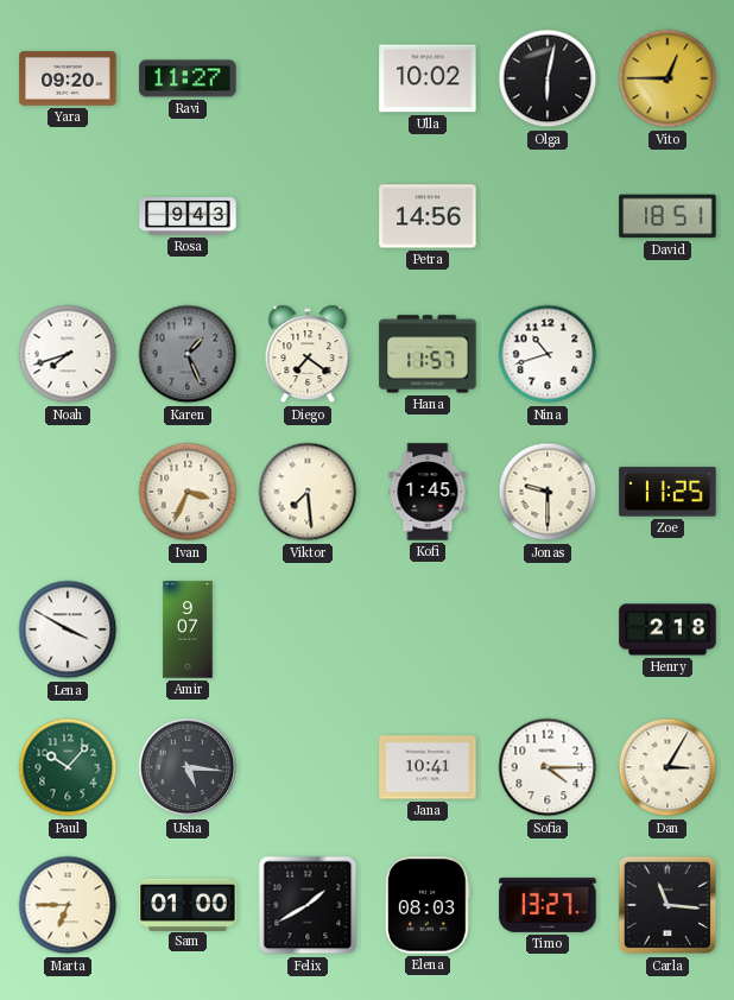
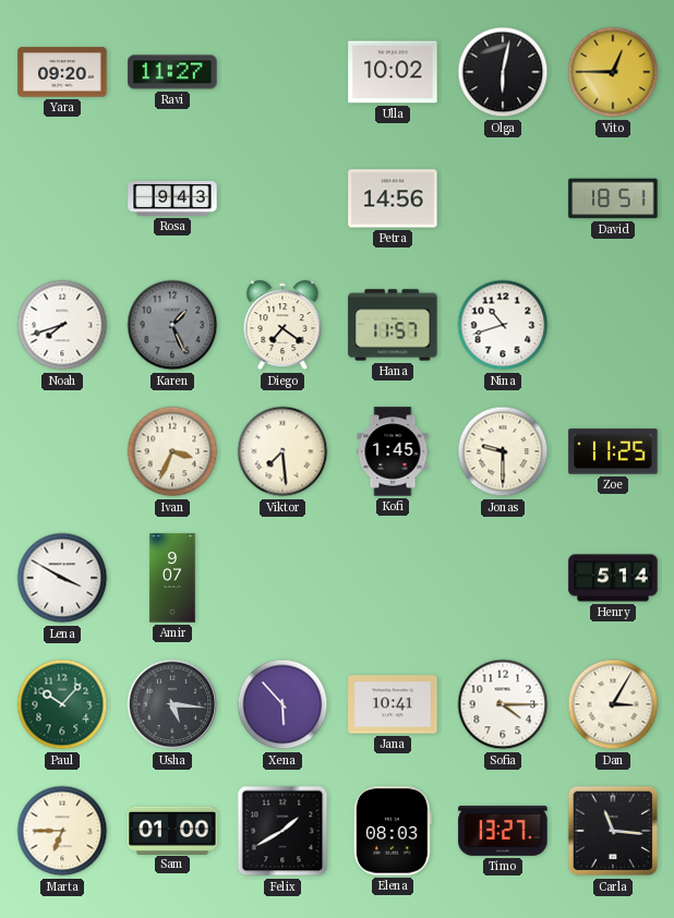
Henry: 2:18 -> 5:14
Xena: none -> 5:53
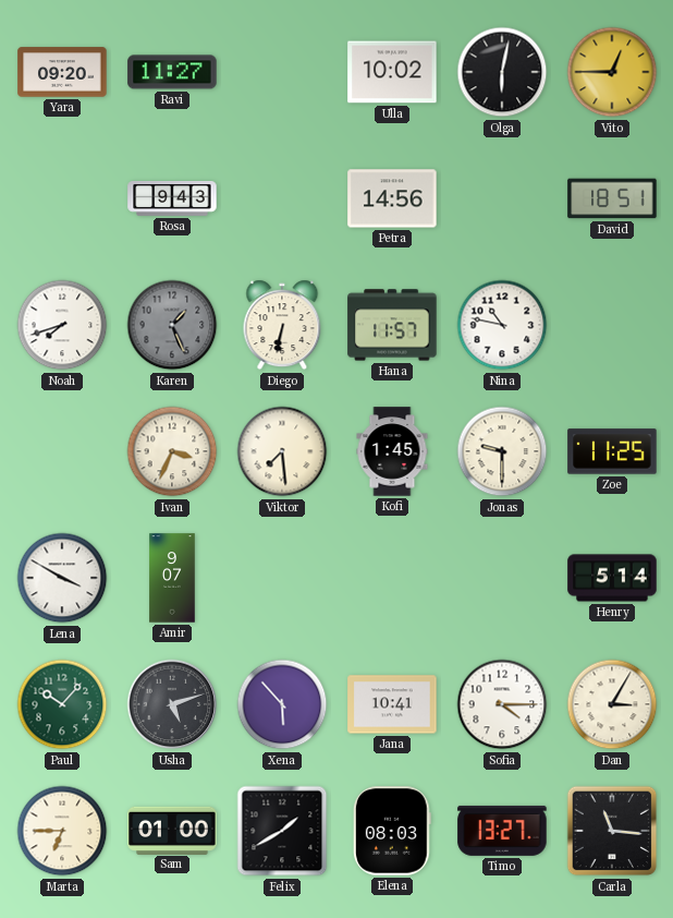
Diego: 7:21 -> 6:32
Nina: 10:42 -> 10:47
Usha: 5:16 -> 5:12
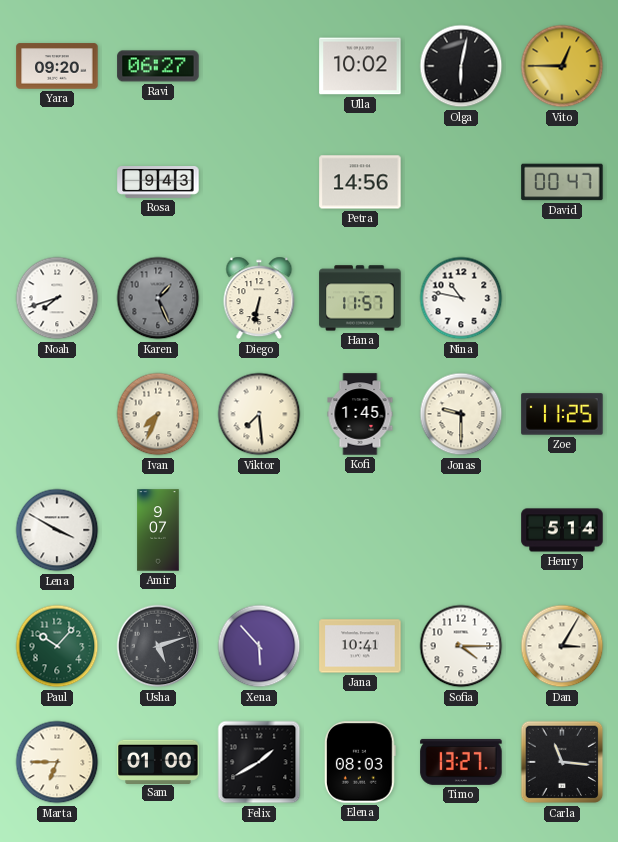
Ravi: 11:27 -> 06:27
David: 18:51 -> 00:47
Ivan: 3:34 -> 7:34
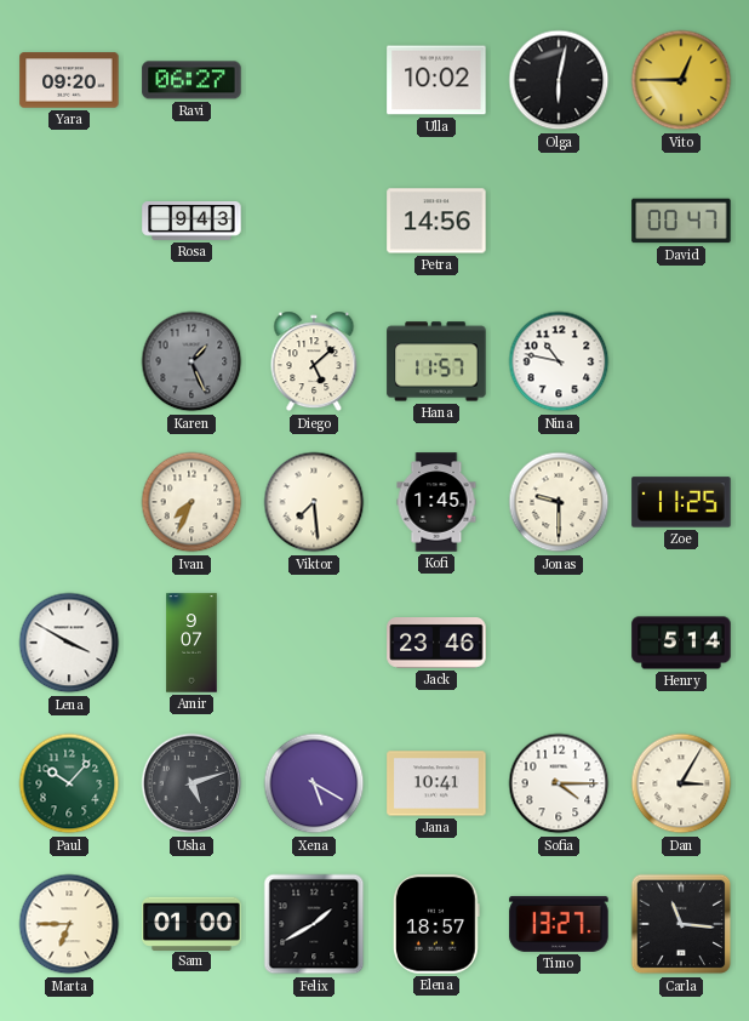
Noah: 7:42 -> none
Diego: 6:32 -> 5:08
Jack: none -> 23:46
Xena: 5:53 -> 5:20
Elena: 08:03 -> 18:57
